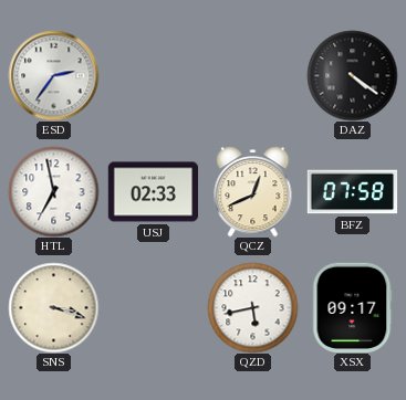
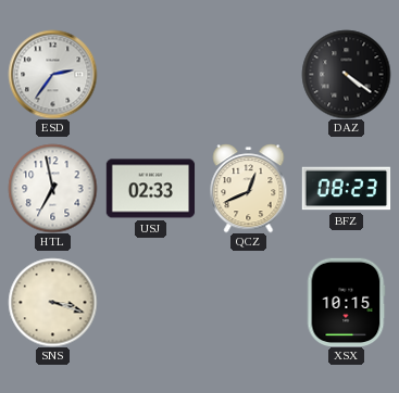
BFZ: 07:58 -> 08:23
QZD: 5:43 -> none
XSX: 09:17 -> 10:15
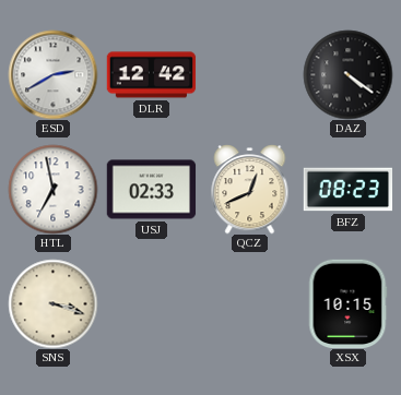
ESD: 2:36 -> 2:40
DLR: none -> 12:42
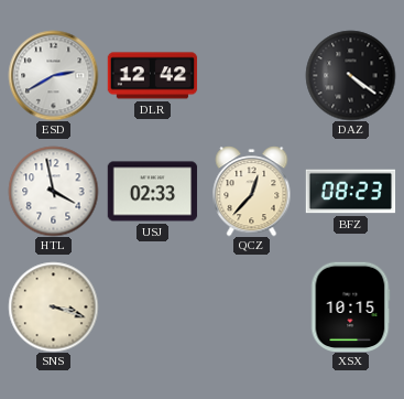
HTL: 6:58 -> 3:58
QCZ: 12:41 -> 12:37
